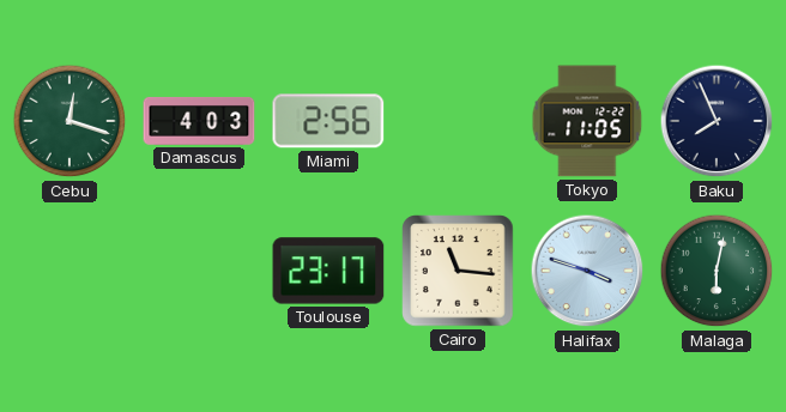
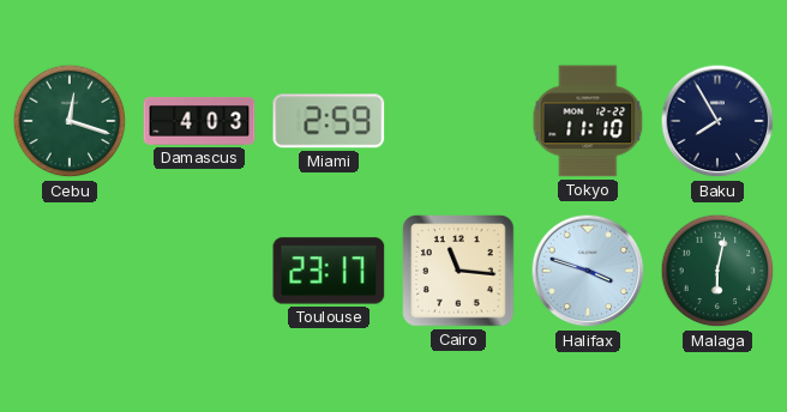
Miami: 2:56 -> 2:59
Tokyo: 11:05 -> 11:10
Baku: 7:56 -> 7:55
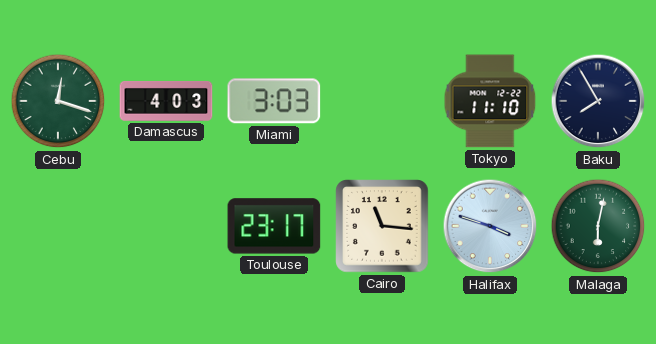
Miami: 2:59 -> 3:03
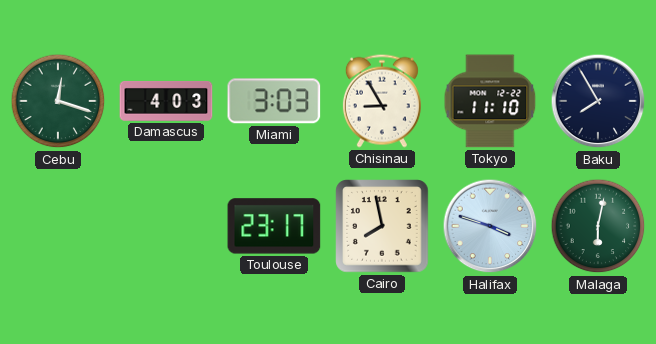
Chisinau: none -> 8:55
Cairo: 11:16 -> 7:58
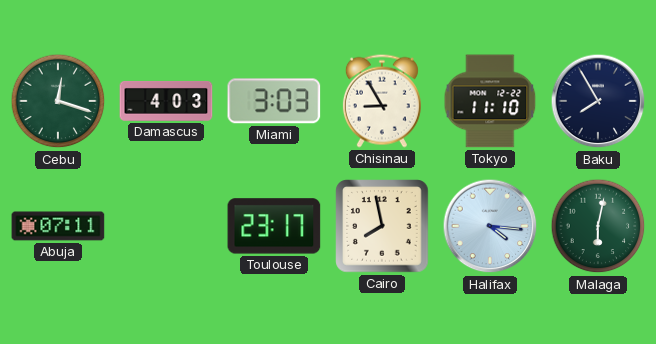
Abuja: none -> 07:11
Halifax: 3:48 -> 4:16
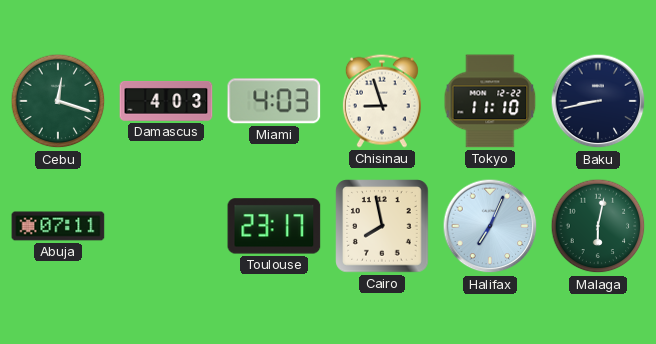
Miami: 3:03 -> 4:03
Chisinau: 8:55 -> 8:57
Baku: 7:55 -> 8:43
Halifax: 4:16 -> 7:04
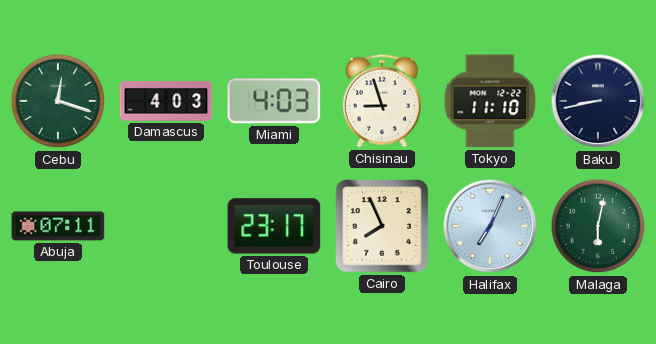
Cairo: 7:58 -> 7:56
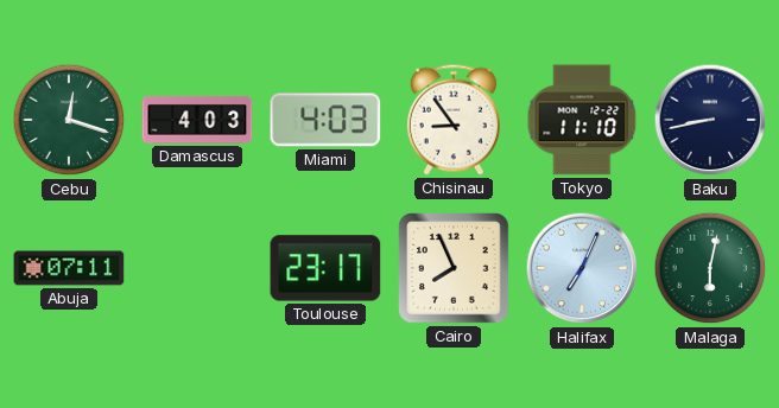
Chisinau: 8:57 -> 8:54
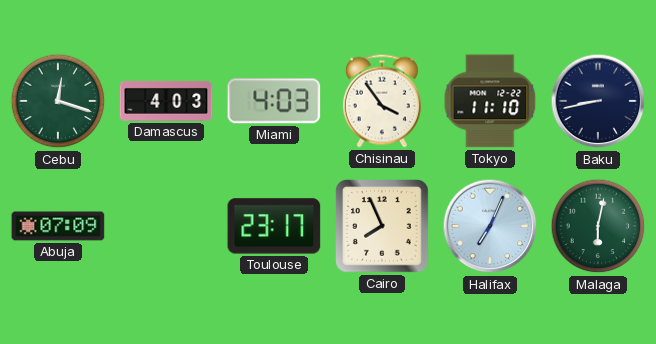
Chisinau: 8:54 -> 3:54
Abuja: 07:11 -> 07:09
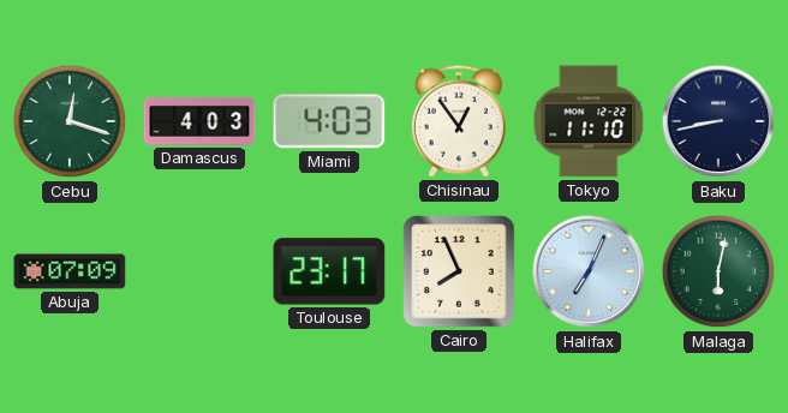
Chisinau: 3:54 -> 12:54
